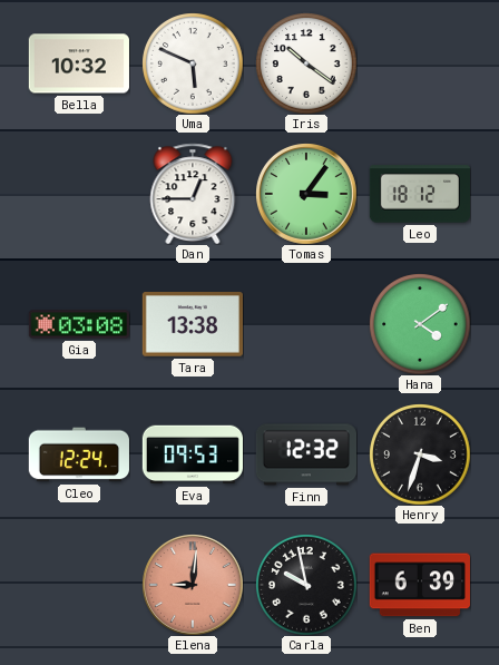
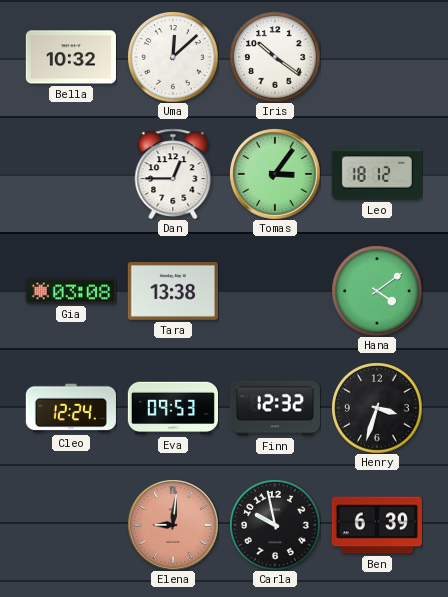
Uma: 5:49 -> 12:08
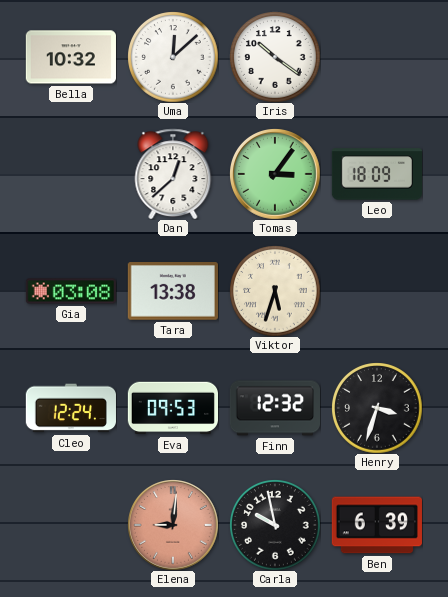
Dan: 12:45 -> 12:38
Leo: 18:12 -> 18:09
Viktor: none -> 5:33
Hana: 4:09 -> none
